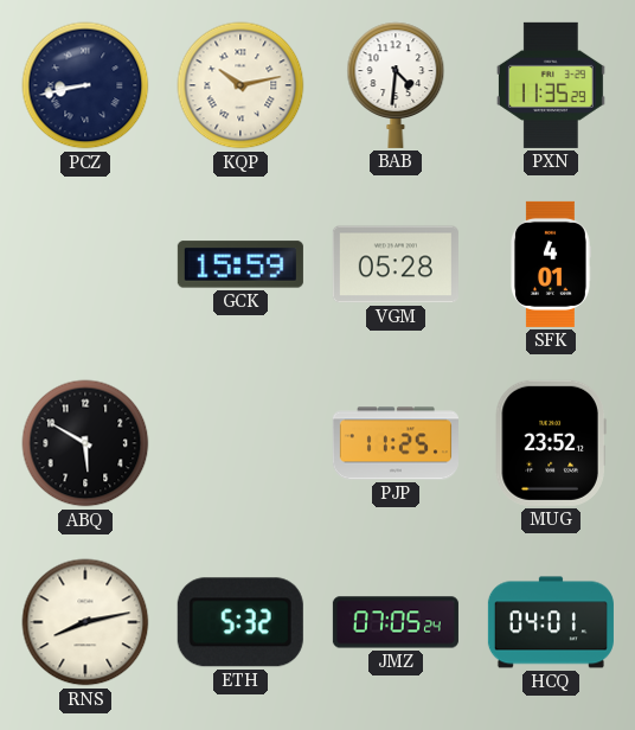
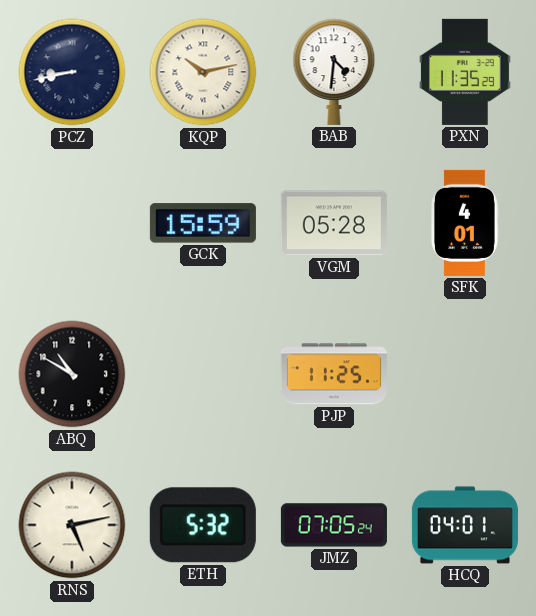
ABQ: 5:50 -> 10:50
MUG: 23:52 -> none
RNS: 8:13 -> 5:13
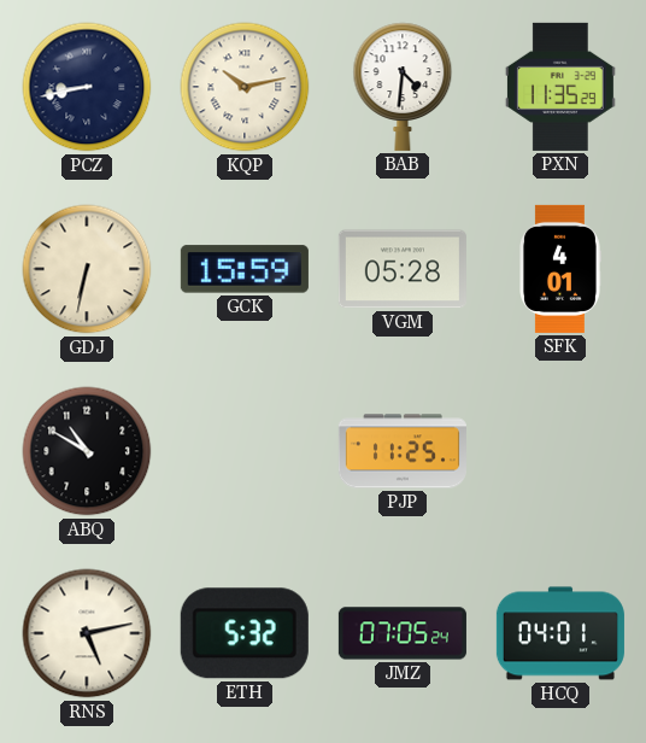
GDJ: none -> 6:32
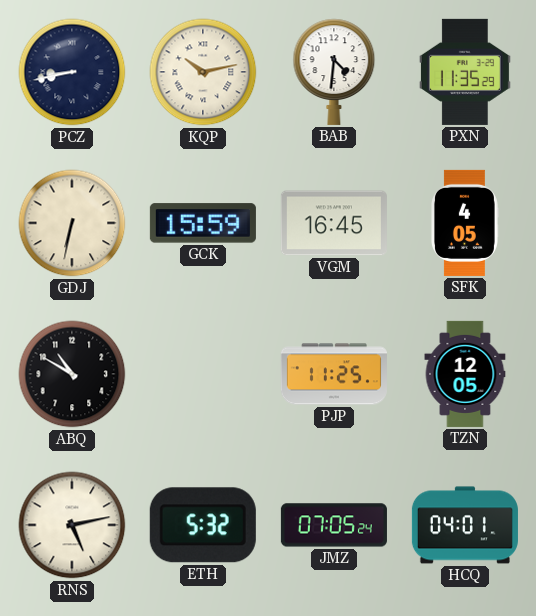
VGM: 05:28 -> 16:45
SFK: 4:01 -> 4:05
TZN: none -> 12:05
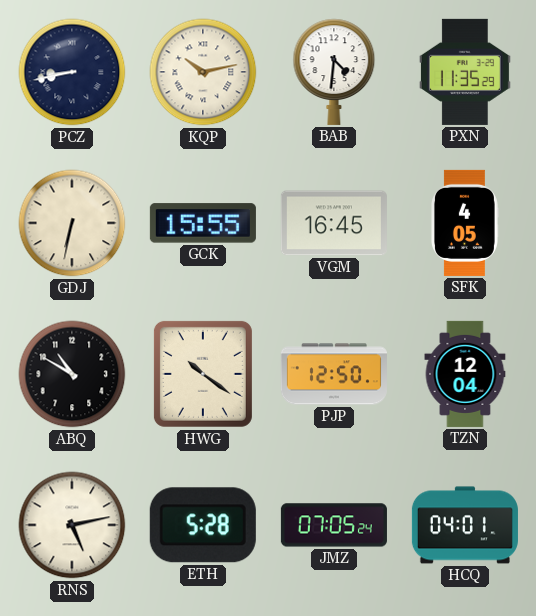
GCK: 15:59 -> 15:55
HWG: none -> 10:21
PJP: 11:25 -> 12:50
TZN: 12:05 -> 12:04
ETH: 5:32 -> 5:28
